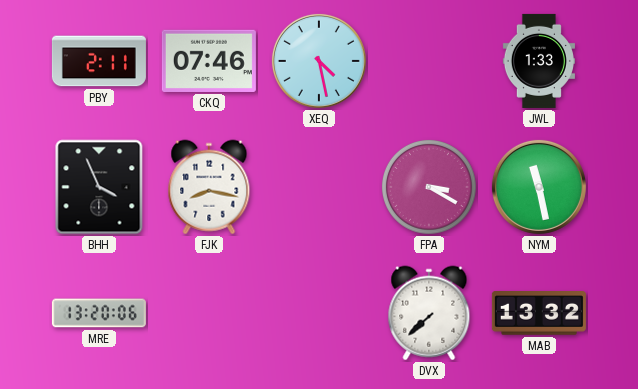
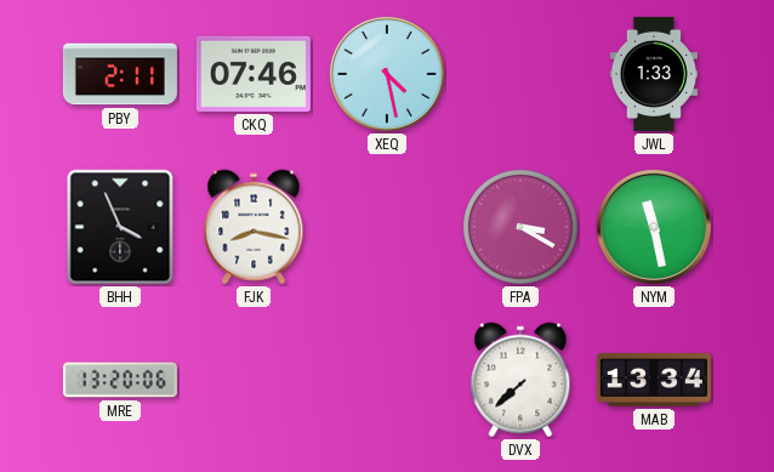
MAB: 13:32 -> 13:34
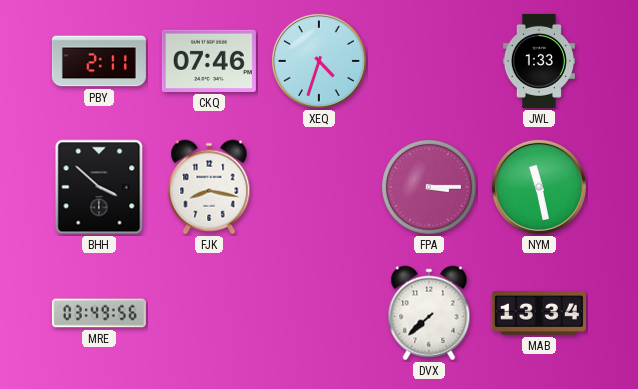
XEQ: 4:28 -> 4:33
BHH: 3:56 -> 3:52
FPA: 3:20 -> 3:15
MRE: 13:20 -> 03:49
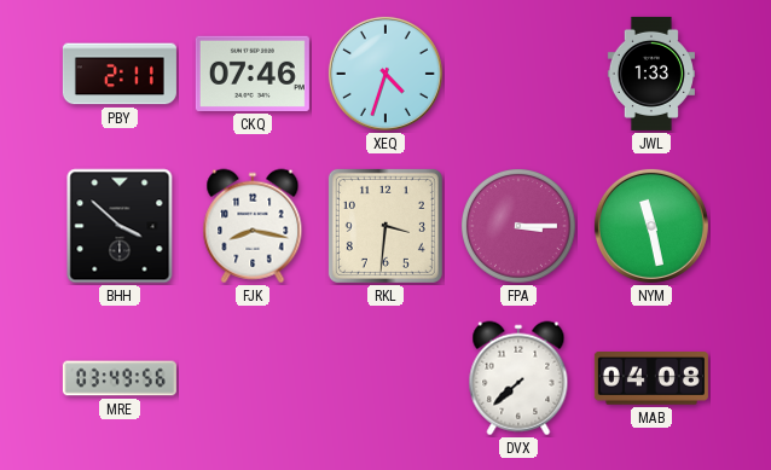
RKL: none -> 3:31
MAB: 13:34 -> 04:08
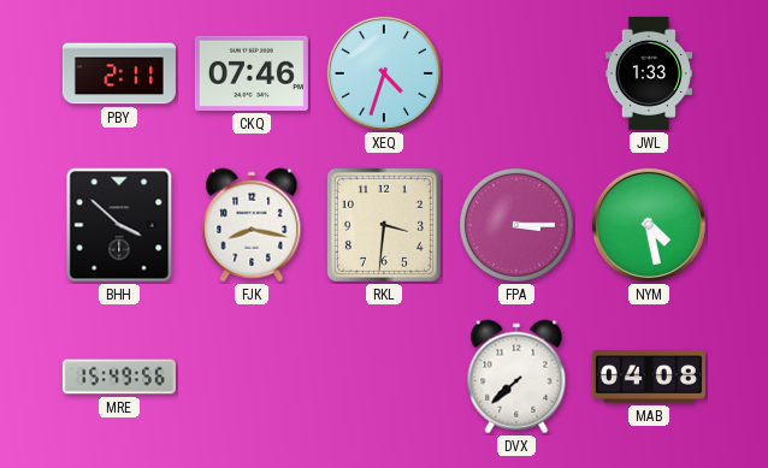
NYM: 11:28 -> 4:28
MRE: 03:49 -> 15:49
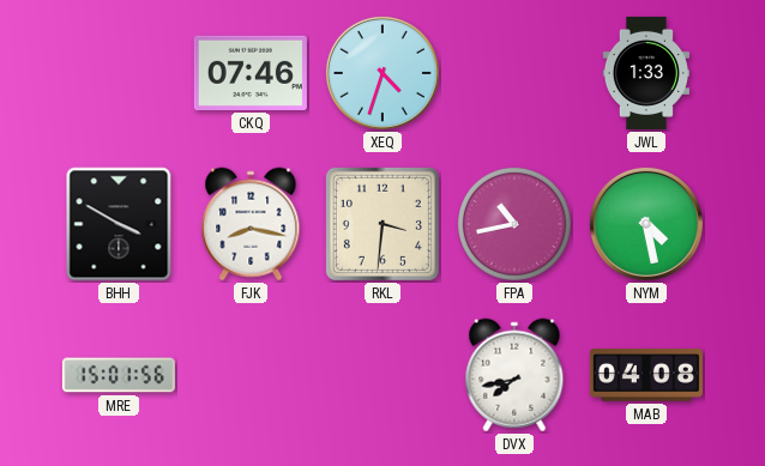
PBY: 2:11 -> none
BHH: 3:52 -> 3:50
FPA: 3:15 -> 10:43
MRE: 15:49 -> 15:01
DVX: 7:38 -> 7:43
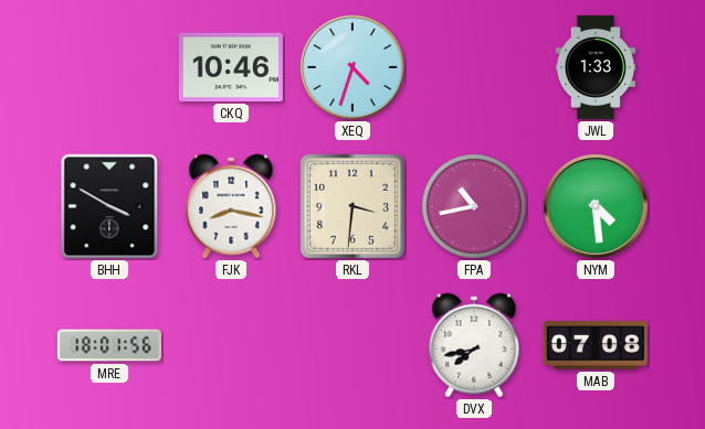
CKQ: 07:46 -> 10:46
NYM: 4:28 -> 4:29
MRE: 15:01 -> 18:01
MAB: 04:08 -> 07:08
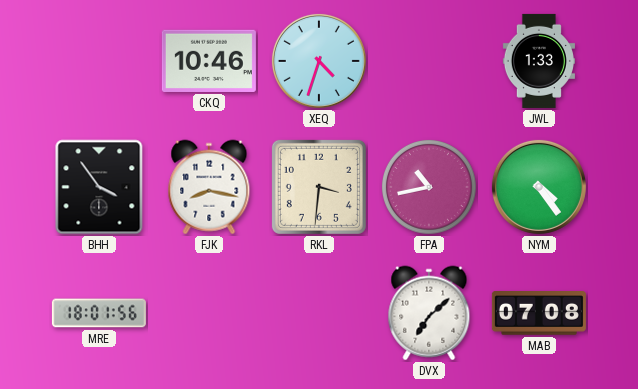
BHH: 3:50 -> 3:54
NYM: 4:29 -> 4:24
DVX: 7:43 -> 7:08
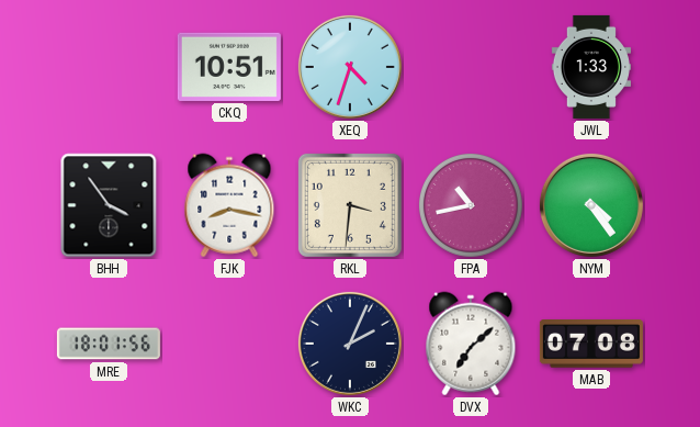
CKQ: 10:46 -> 10:51
WKC: none -> 2:04
